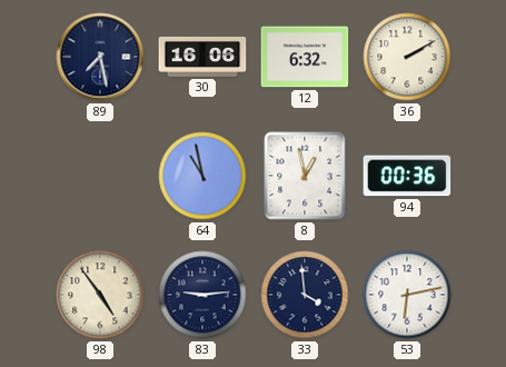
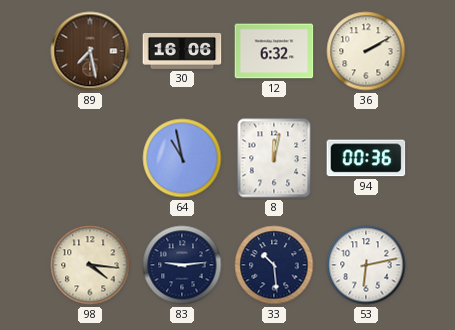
89 dial: navy -> brown
8: 12:58 -> 12:02
98: 4:54 -> 4:16
33: 3:59 -> 10:29
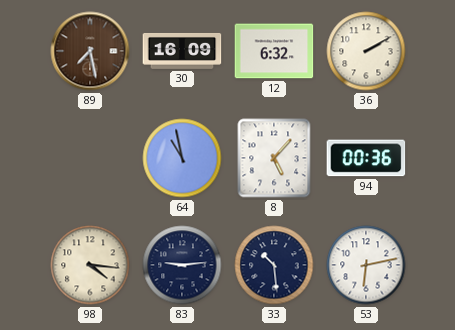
30: 16:06 -> 16:09
8: 12:02 -> 5:07
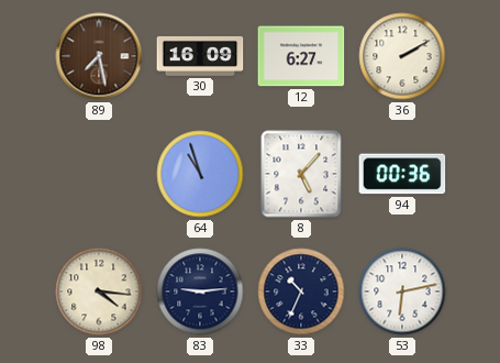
12: 6:32 -> 6:27
64: 10:58 -> 10:57
33: 10:29 -> 10:34
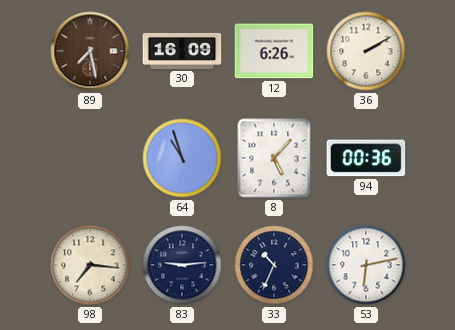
12: 6:27 -> 6:26
98: 4:16 -> 7:16
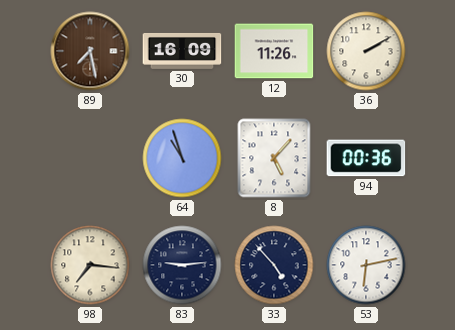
12: 6:26 -> 11:26
33: 10:34 -> 4:53
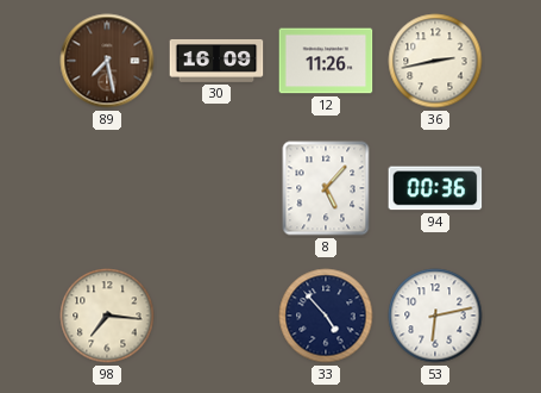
36: 2:10 -> 2:43
64: 10:57 -> none
83: 9:14 -> none
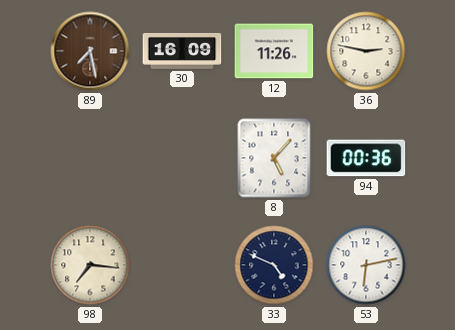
36: 2:43 -> 2:47
33: 4:53 -> 4:49
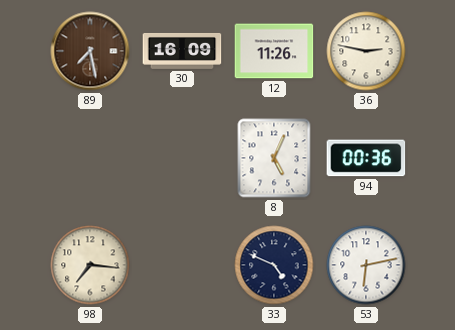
8: 5:07 -> 5:04
